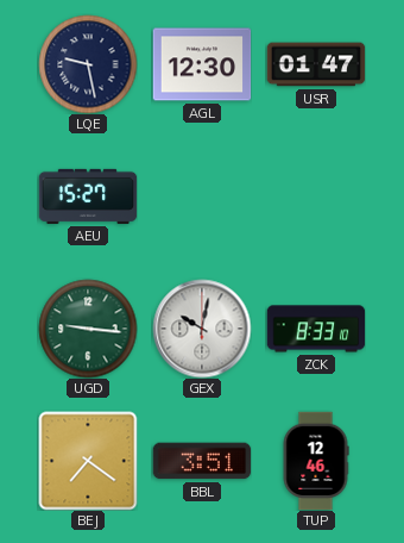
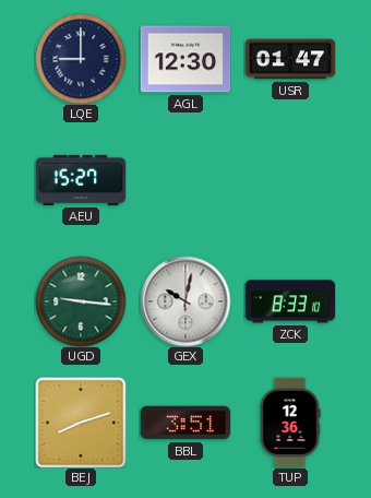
LQE: 9:28 -> 9:00
BEJ: 7:21 -> 8:12
TUP: 12:46 -> 12:36
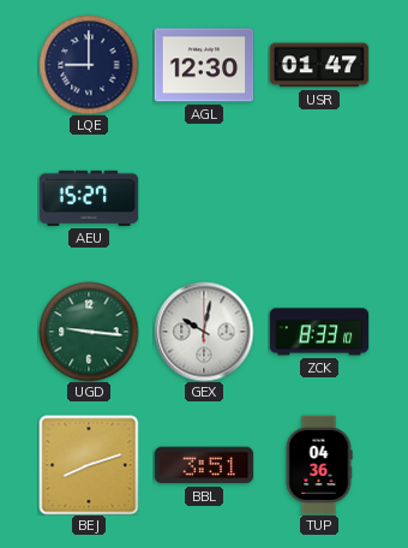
TUP: 12:36 -> 04:36
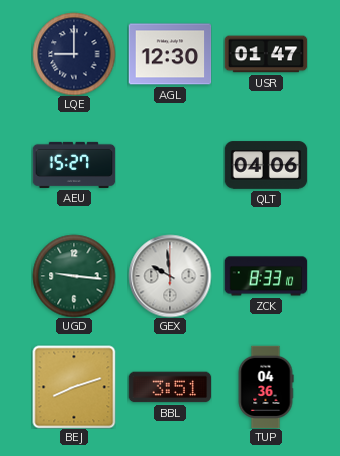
QLT: none -> 04:06
GEX: 10:02 -> 9:59
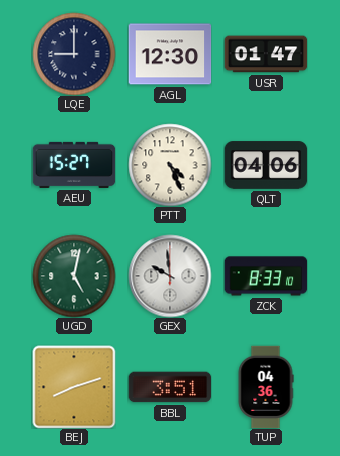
PTT: none -> 4:26
UGD: 9:16 -> 5:02
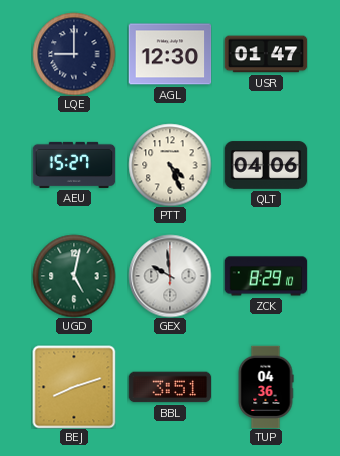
ZCK: 8:33 -> 8:29
